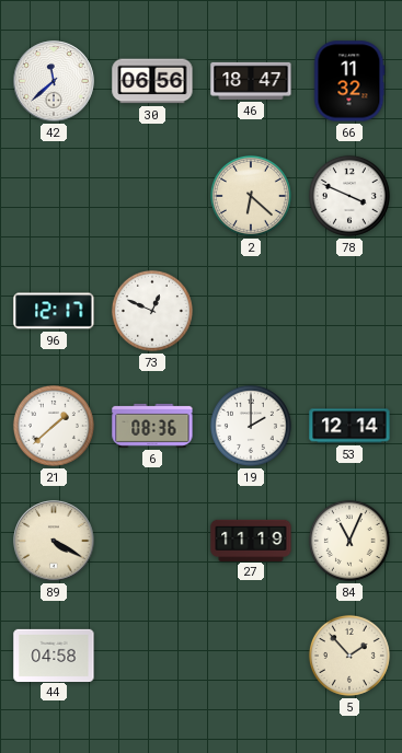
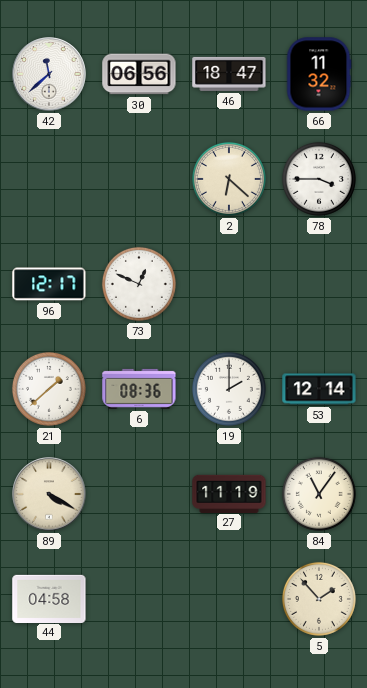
78: 3:49 -> 3:45
84: 11:04 -> 11:06
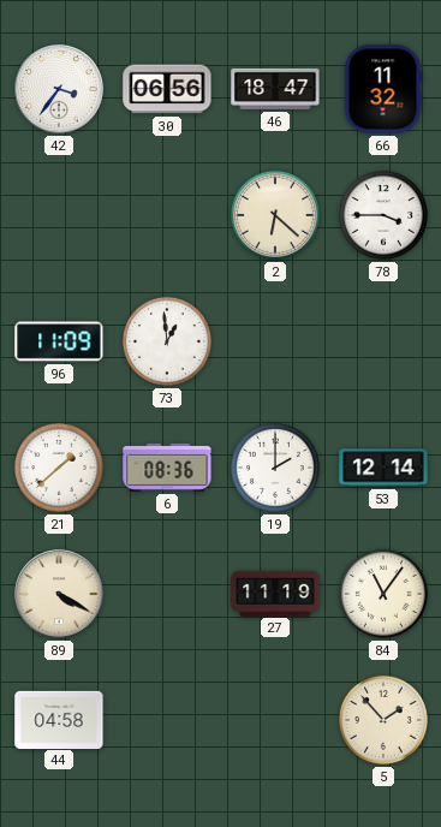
42: 11:38 -> 3:36
96: 12:17 -> 11:09
73: 12:49 -> 12:59
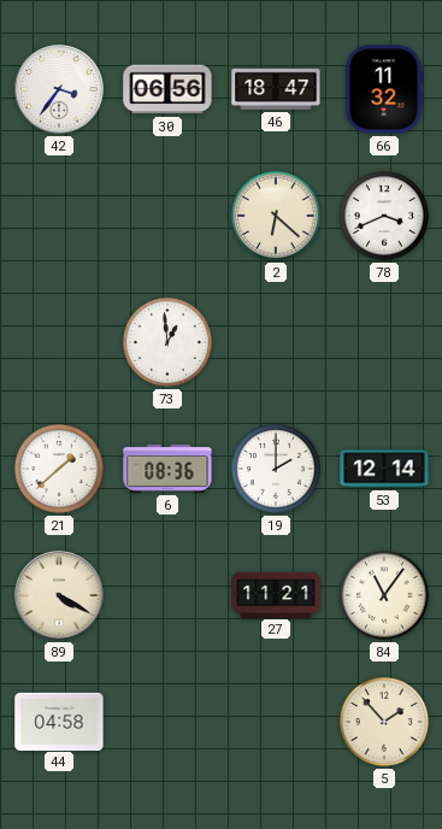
78: 3:45 -> 3:41
96: 11:09 -> none
27: 11:19 -> 11:21
